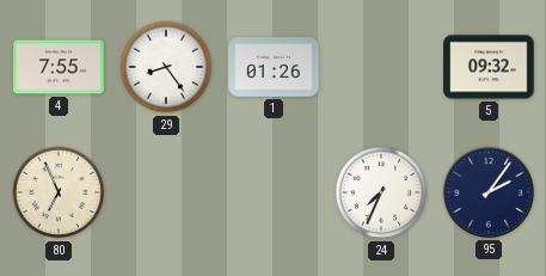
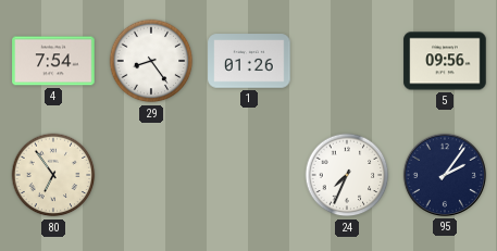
4: 7:55 -> 7:54
5: 09:32 -> 09:56
80: 6:56 -> 6:54
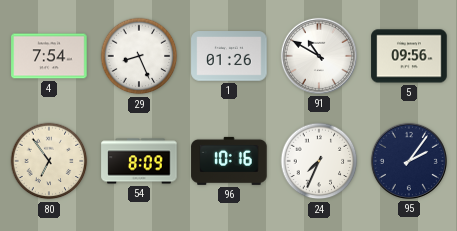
29: 8:24 -> 8:26
91: none -> 10:50
54: none -> 8:09
96: none -> 10:16
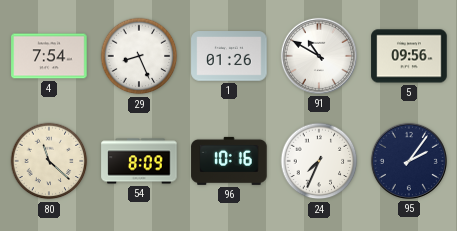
80: 6:54 -> 11:22
